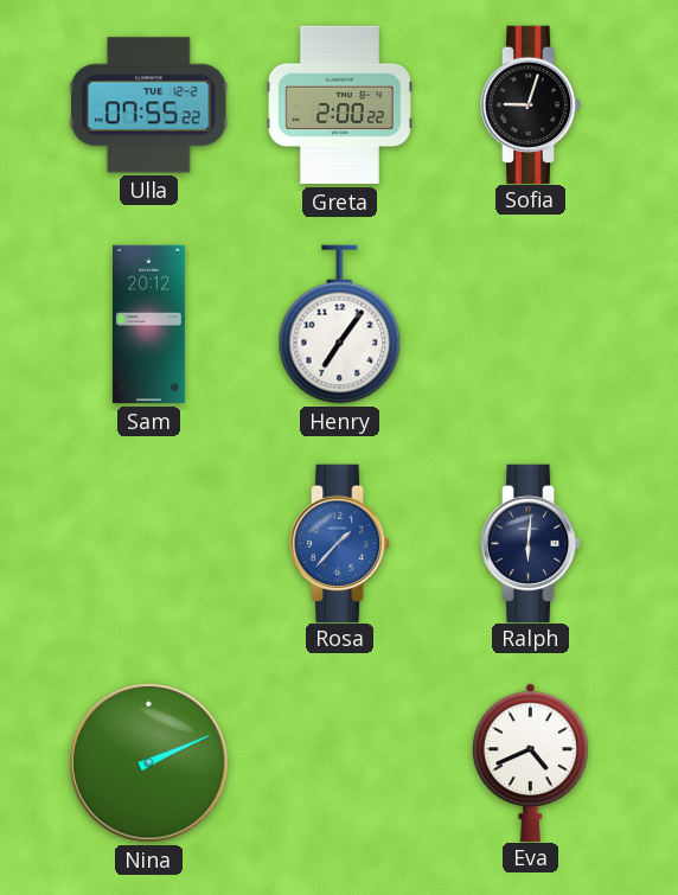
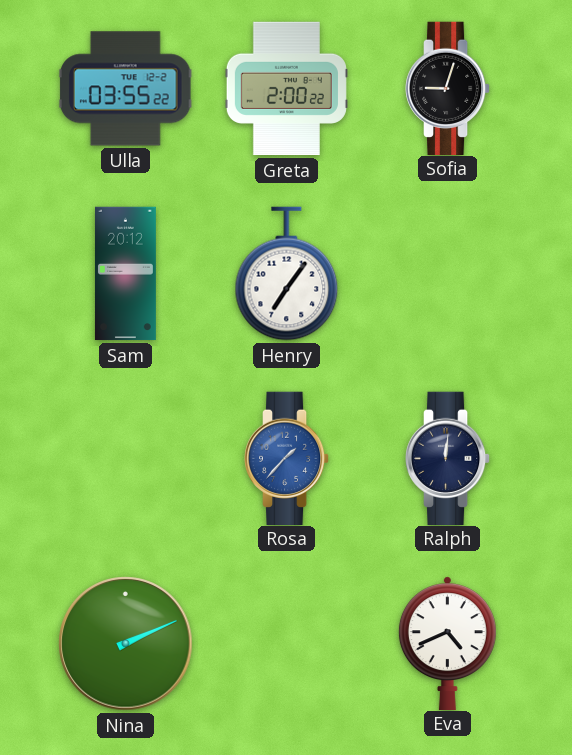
Ulla: 07:55 -> 03:55
Ralph: 6:01 -> 12:01
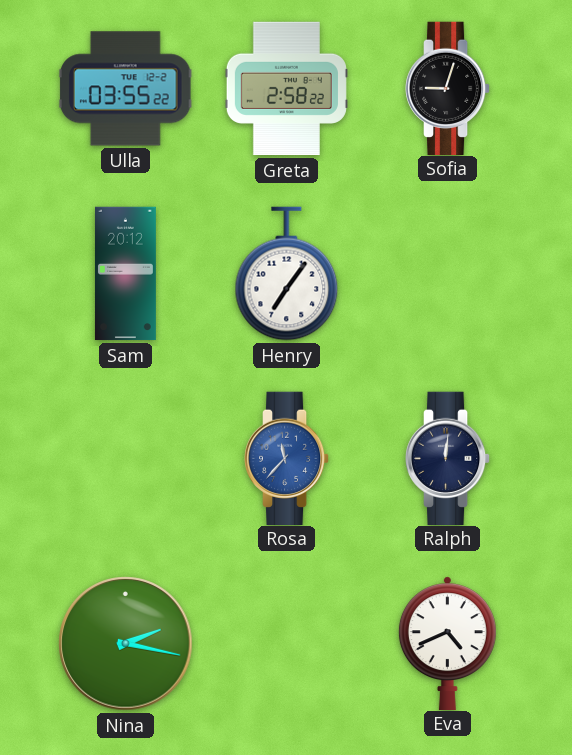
Greta: 2:00 -> 2:58
Rosa: 1:37 -> 11:37
Nina: 2:11 -> 2:17
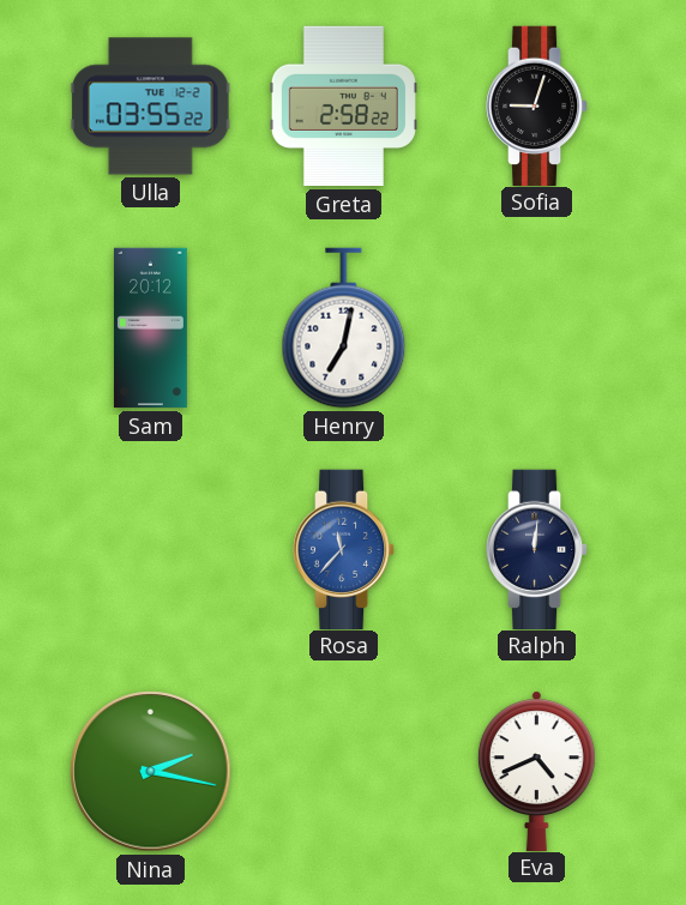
Henry: 7:06 -> 7:02
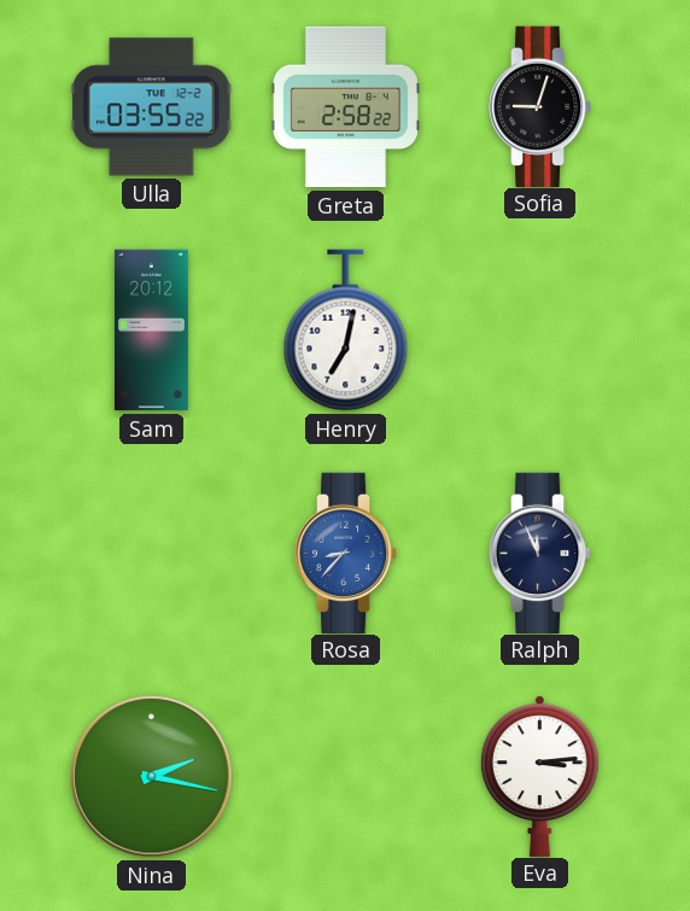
Rosa: 11:37 -> 8:37
Ralph: 12:01 -> 11:56
Eva: 4:41 -> 3:14
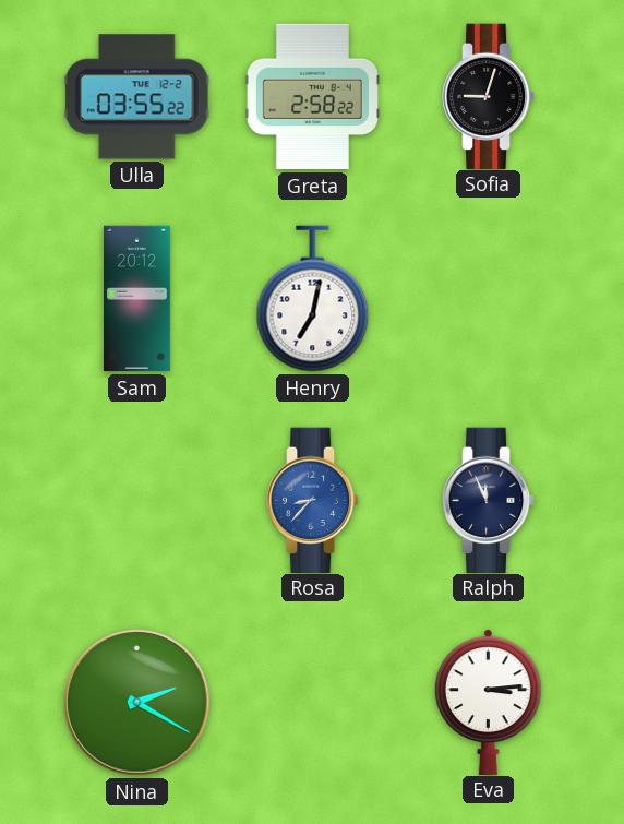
Nina: 2:17 -> 2:20
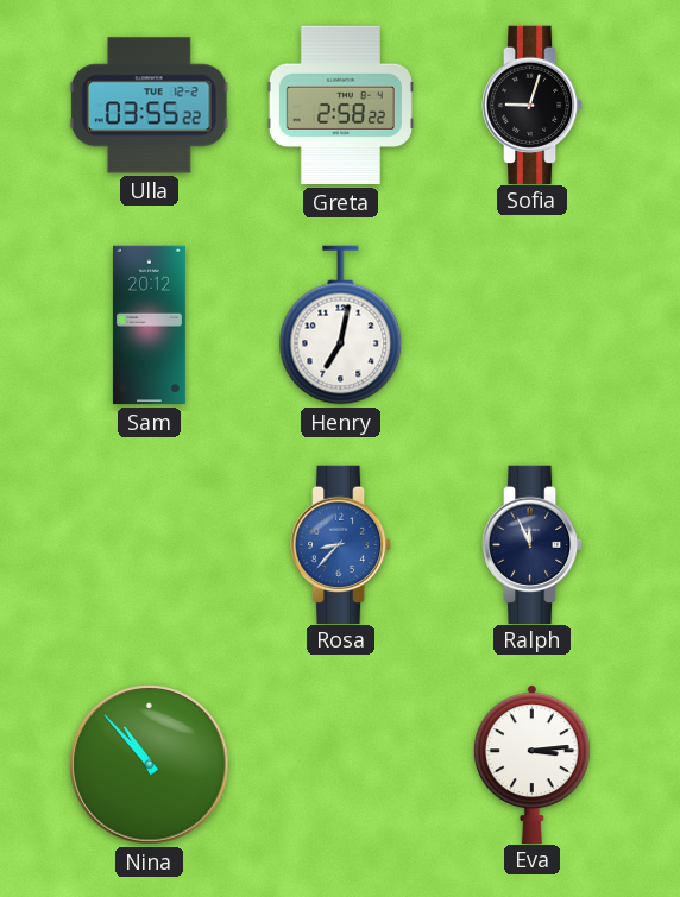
Nina: 2:20 -> 10:53
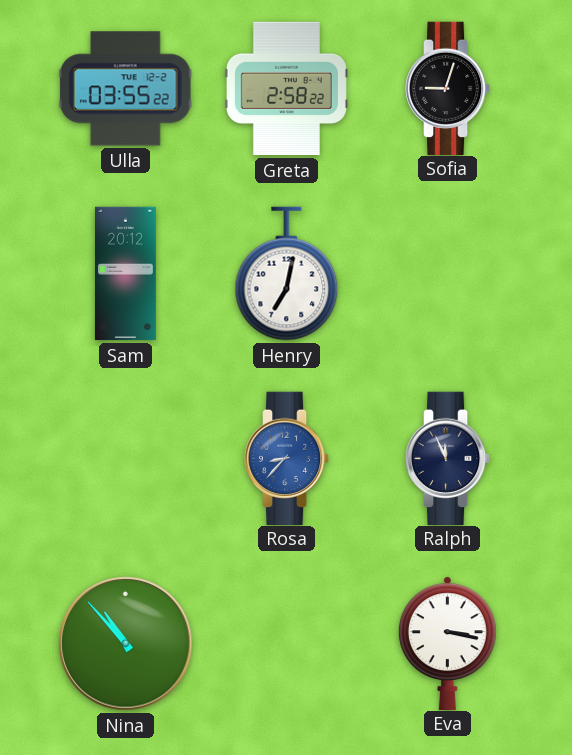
Eva: 3:14 -> 3:17
